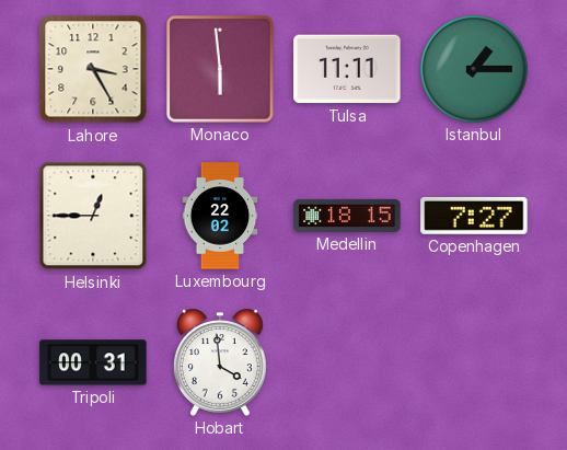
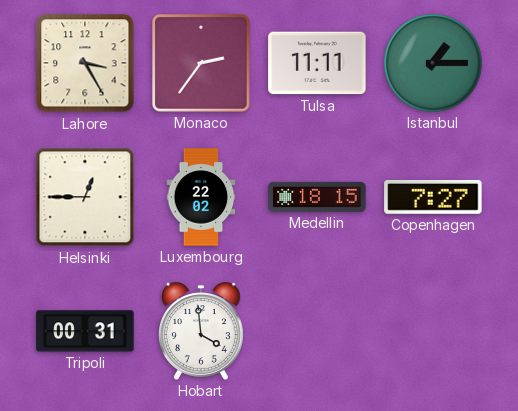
Monaco: 5:59 -> 2:36
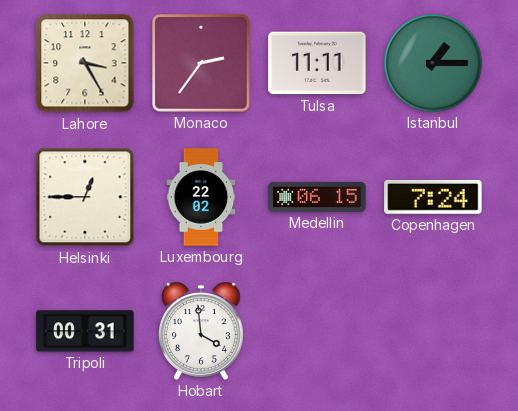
Medellin: 18:15 -> 06:15
Copenhagen: 7:27 -> 7:24
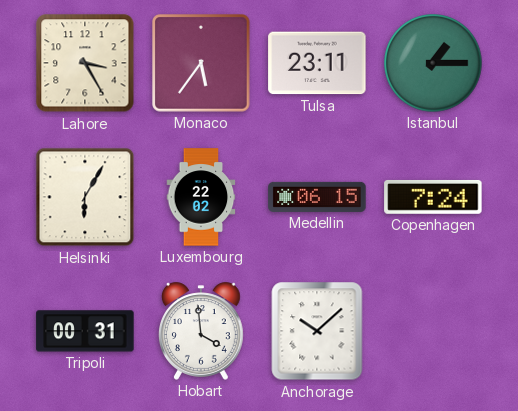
Monaco: 2:36 -> 5:36
Tulsa: 11:11 -> 23:11
Helsinki: 12:45 -> 6:05
Anchorage: none -> 10:08
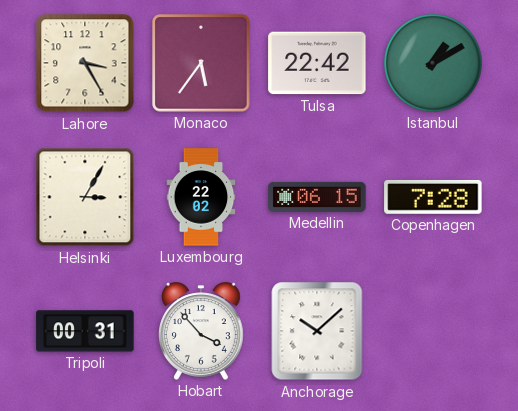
Tulsa: 23:11 -> 22:42
Istanbul: 1:15 -> 1:10
Helsinki: 6:05 -> 3:05
Copenhagen: 7:24 -> 7:28
Hobart: 3:59 -> 3:53
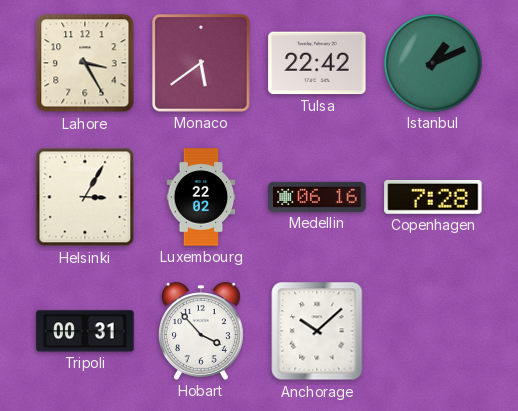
Monaco: 5:36 -> 5:39
Istanbul: 1:10 -> 1:11
Medellin: 06:15 -> 06:16
